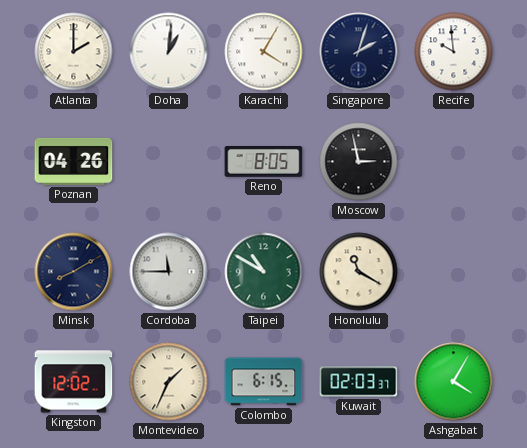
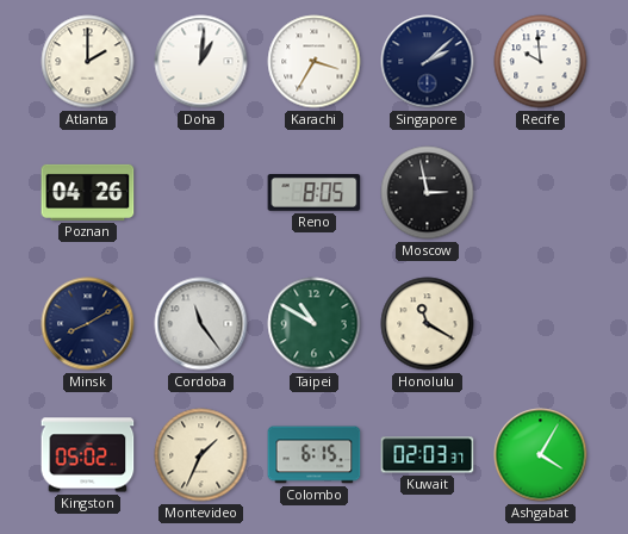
Karachi: 4:05 -> 3:35
Singapore: 2:03 -> 2:08
Cordoba: 11:45 -> 11:24
Kingston: 12:02 -> 05:02
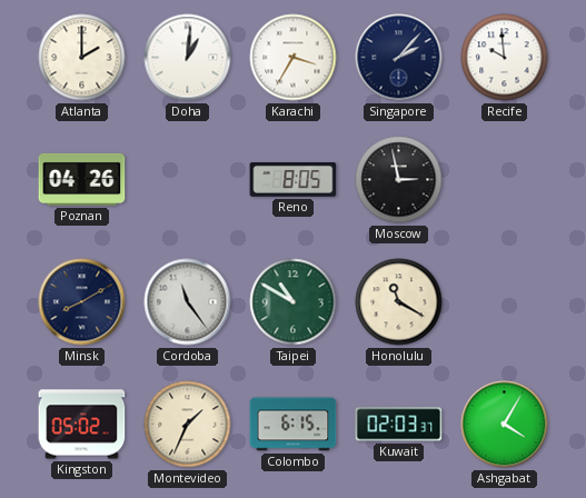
Singapore: 2:08 -> 2:07
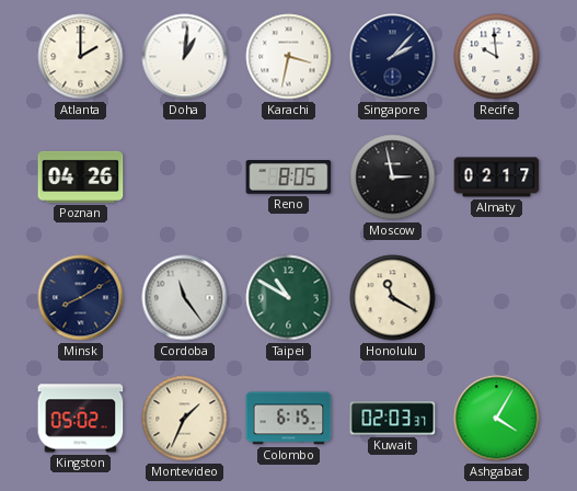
Karachi: 3:35 -> 3:32
Almaty: none -> 02:17
